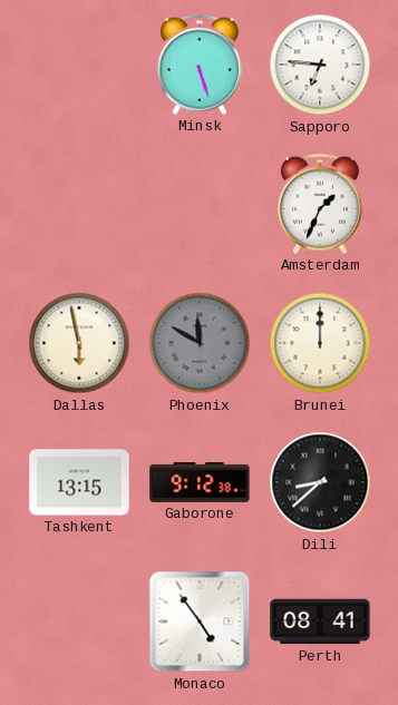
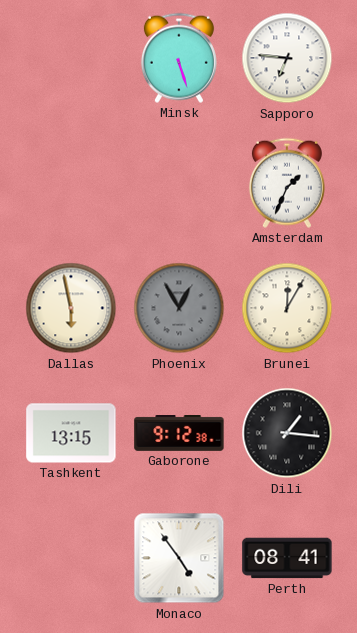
Phoenix: 11:50 -> 12:55
Brunei: 12:00 -> 12:05
Dili: 8:38 -> 1:16
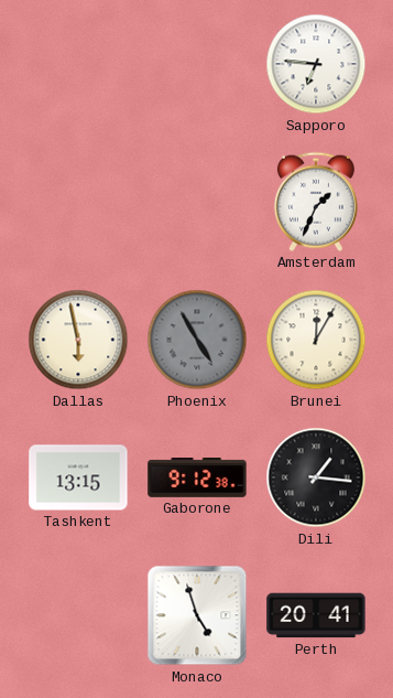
Minsk: 5:27 -> none
Phoenix: 12:55 -> 4:55
Monaco: 4:54 -> 4:57
Perth: 08:41 -> 20:41
